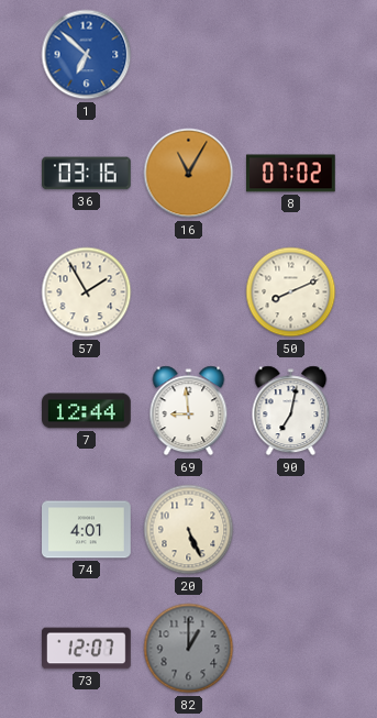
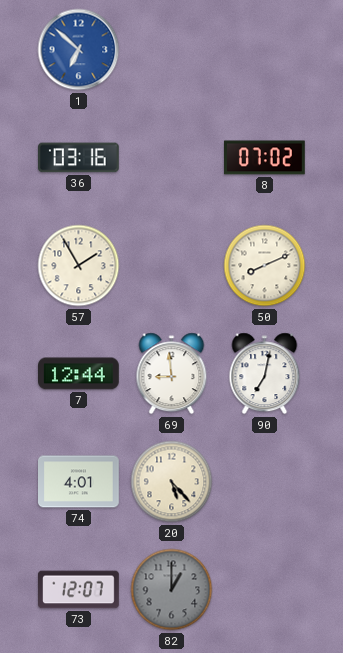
16: 11:05 -> none
20: 5:26 -> 5:23
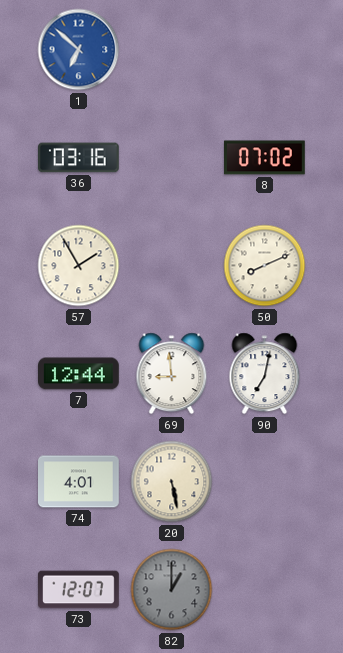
20: 5:23 -> 5:28
